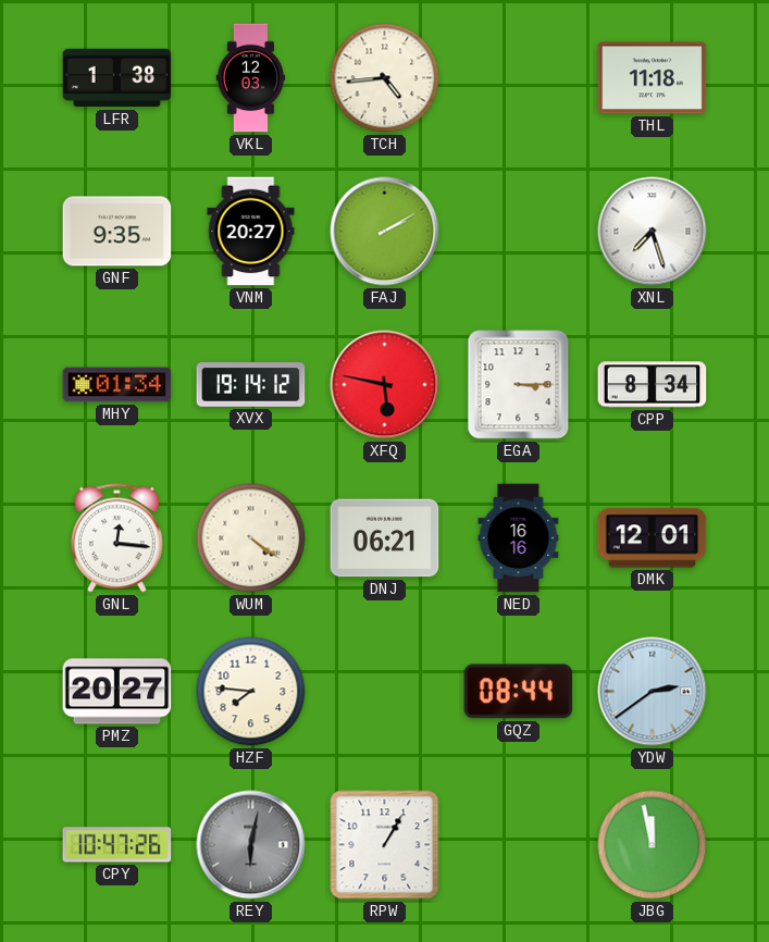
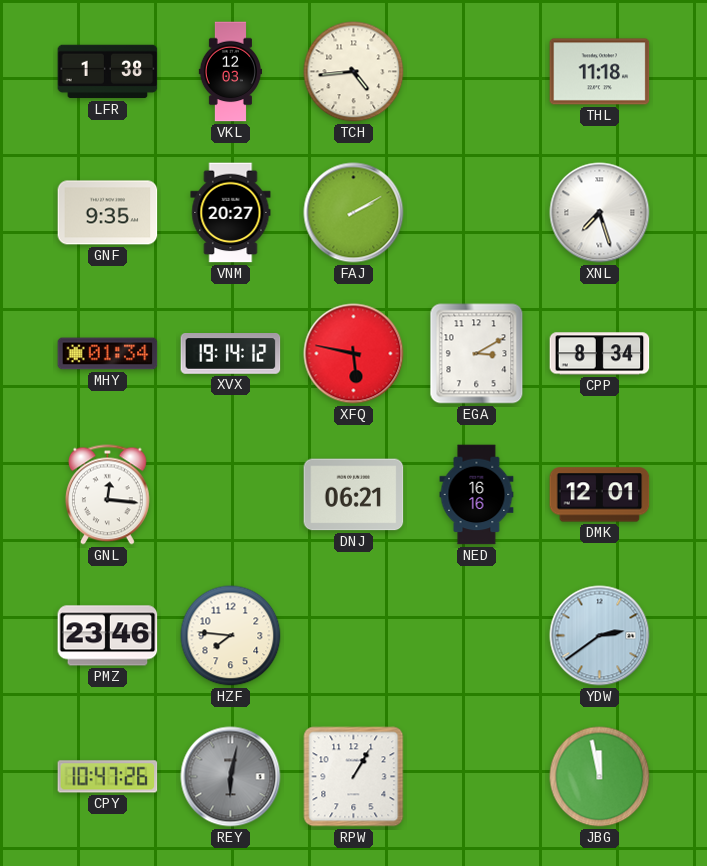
EGA: 3:15 -> 3:10
WUM: 4:21 -> none
PMZ: 20:27 -> 23:46
GQZ: 08:44 -> none
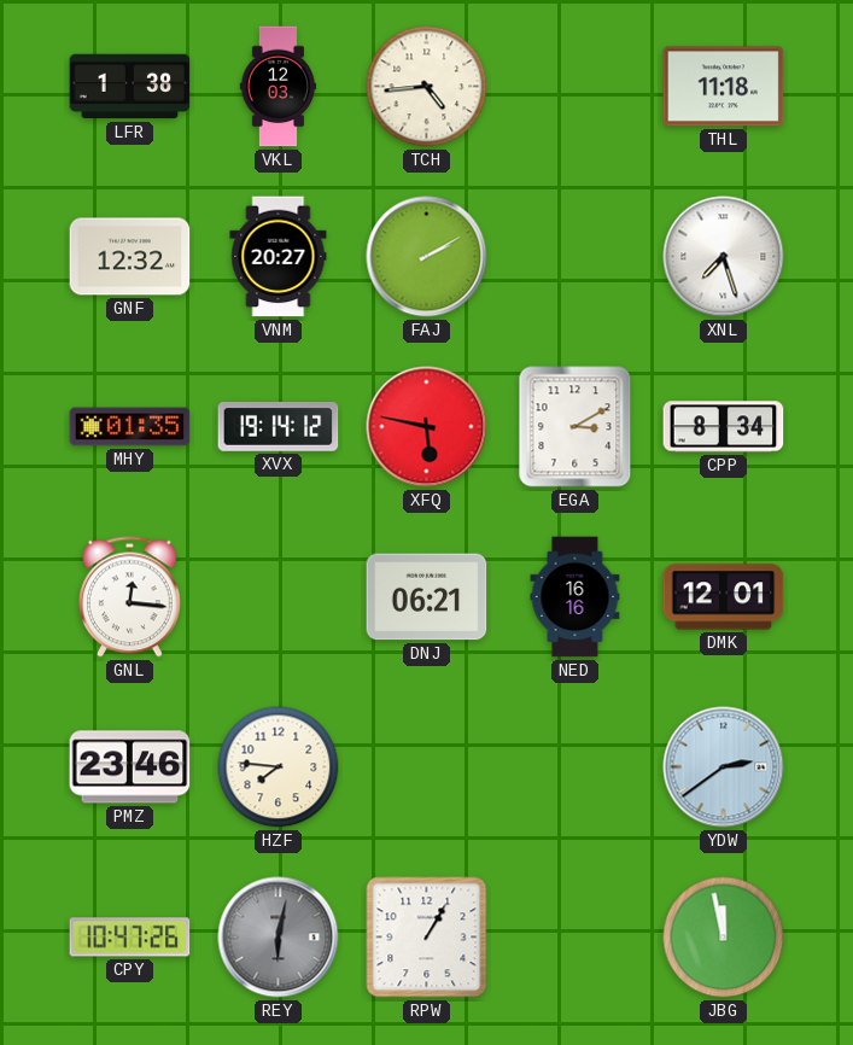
GNF: 9:35 -> 12:32
MHY: 01:34 -> 01:35
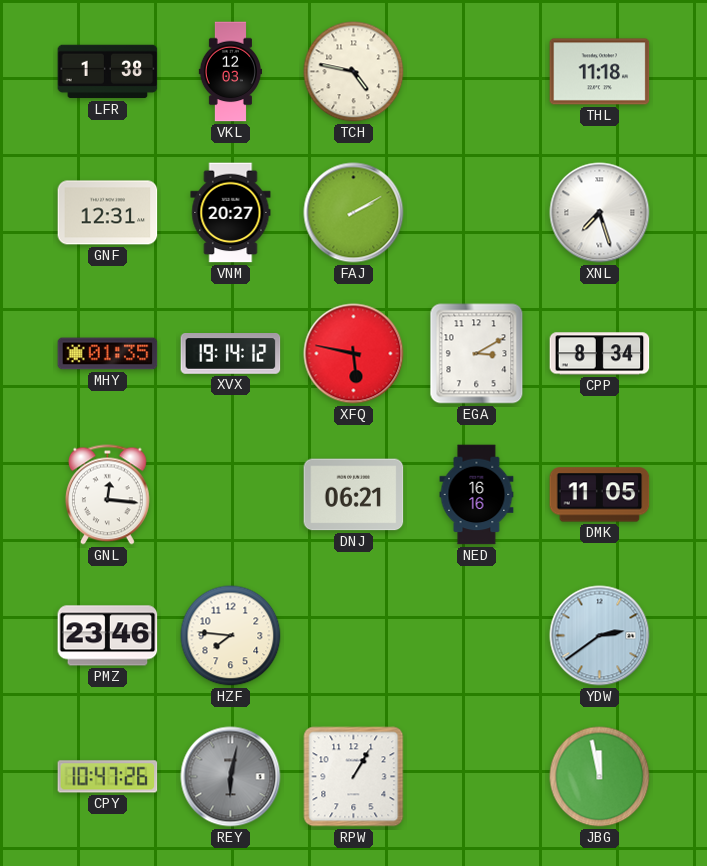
TCH: 4:44 -> 4:47
GNF: 12:32 -> 12:31
DMK: 12:01 -> 11:05
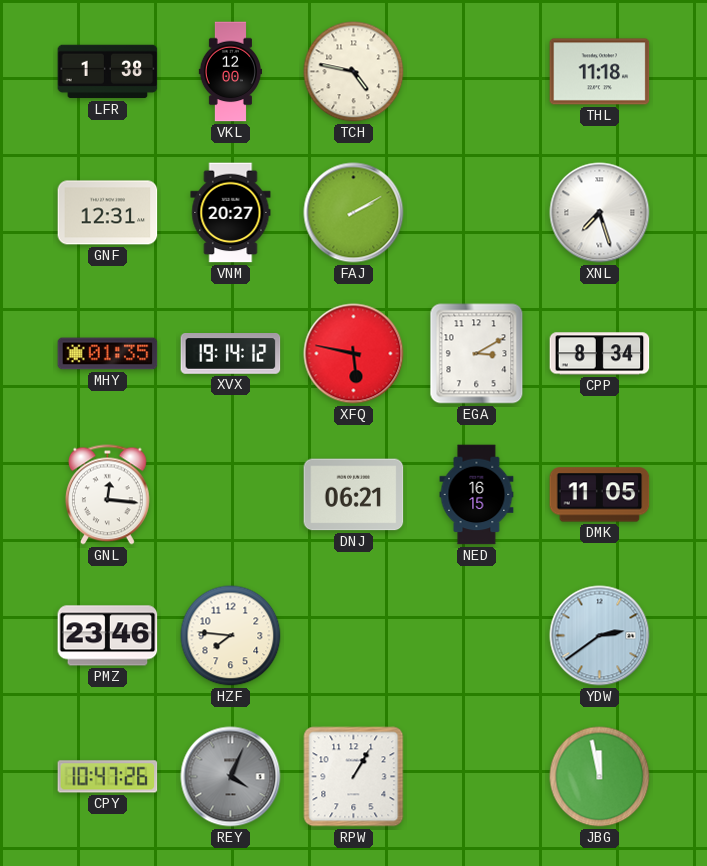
VKL: 12:03 -> 12:00
NED: 16:16 -> 16:15
REY: 6:02 -> 4:04
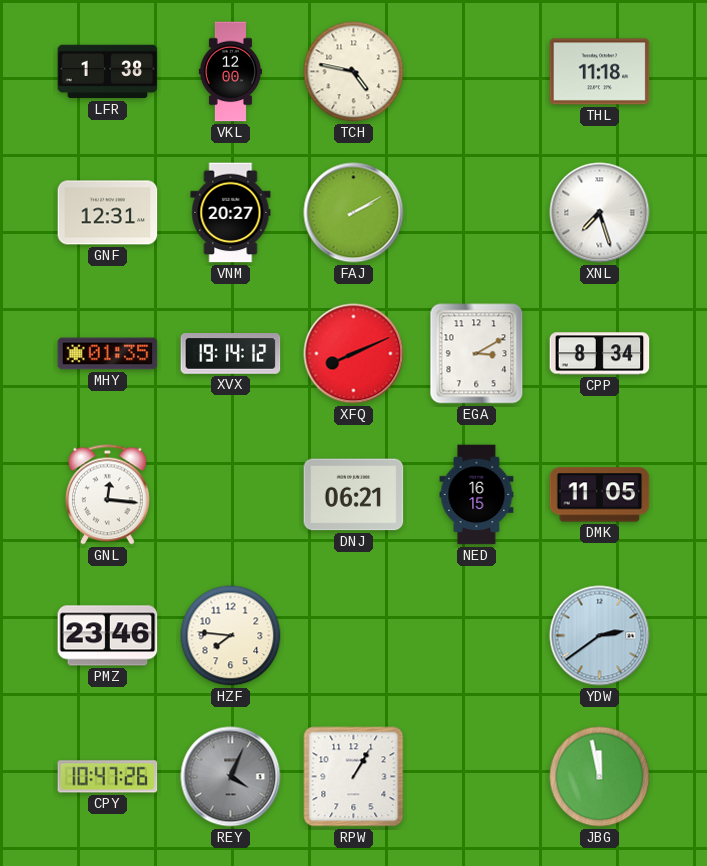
XFQ: 5:47 -> 8:11
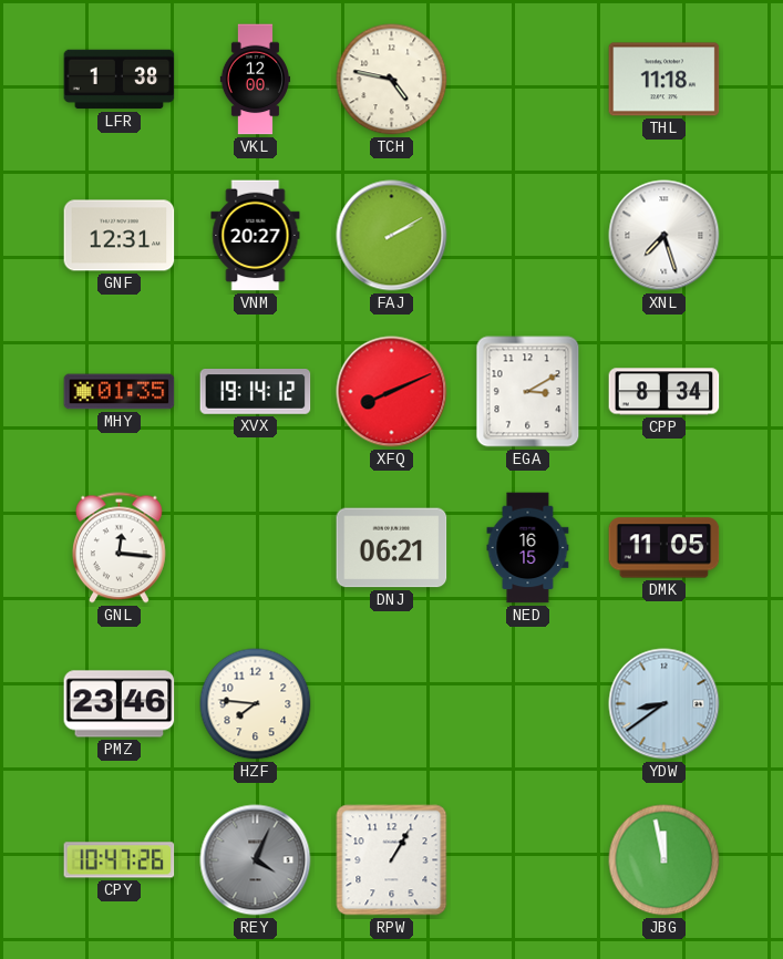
YDW: 2:39 -> 8:39
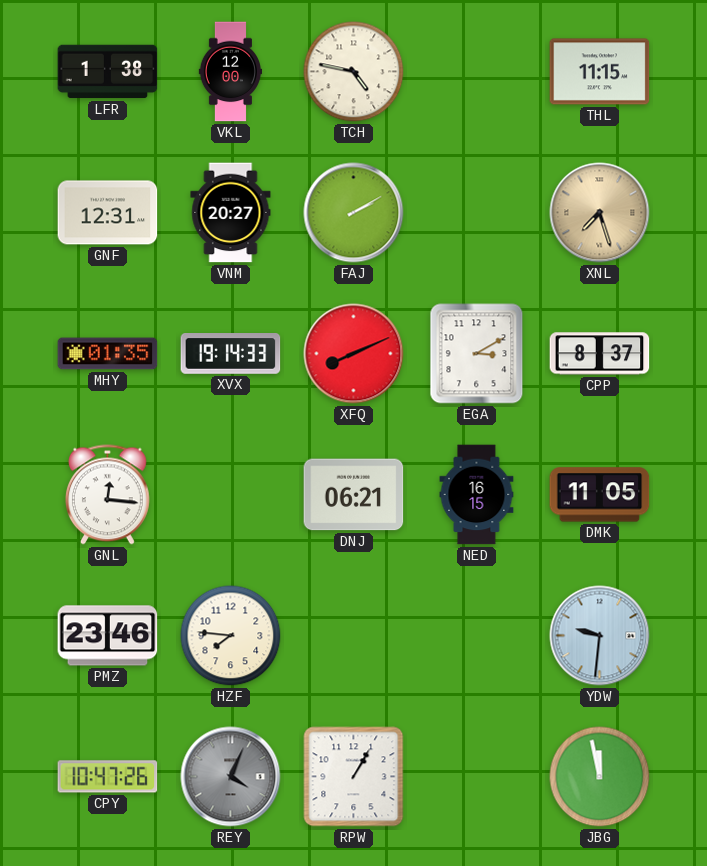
THL: 11:18 -> 11:15
XNL dial: white -> champagne
XVX: 19:14:12 -> 19:14:33
CPP: 8:34 -> 8:37
YDW: 8:39 -> 9:31
